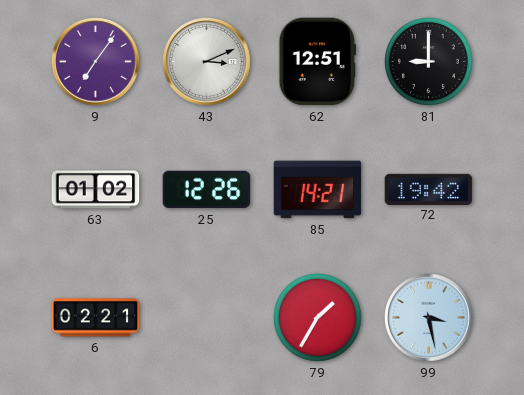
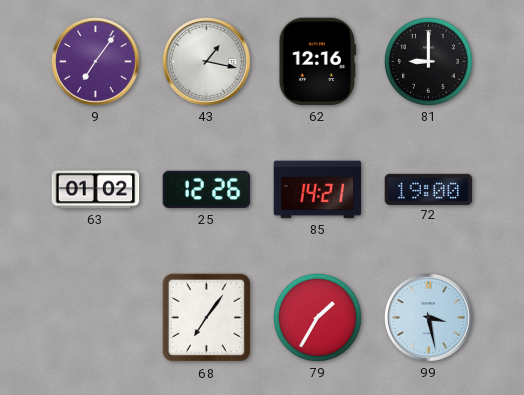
43: 3:11 -> 1:17
62: 12:51 -> 12:16
72: 19:42 -> 19:00
6: 02:21 -> none
68: none -> 7:06
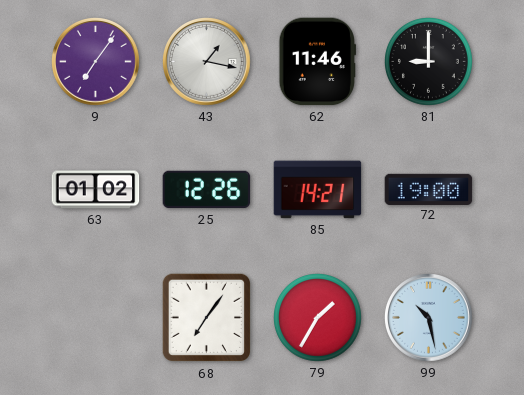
62: 12:16 -> 11:46
99: 3:28 -> 10:28
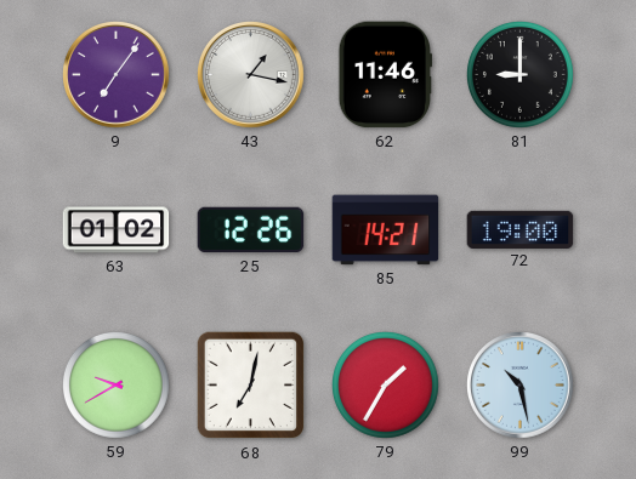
59: none -> 9:40
68: 7:06 -> 7:02
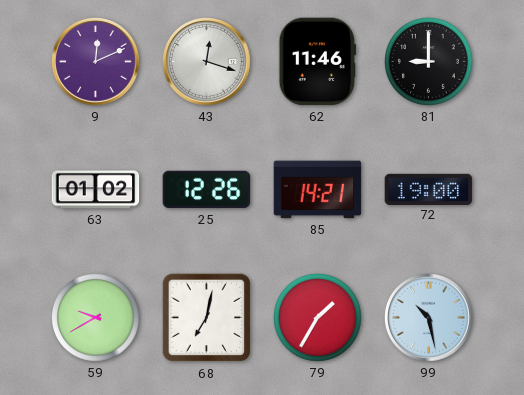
9: 7:06 -> 12:11
43: 1:17 -> 12:18
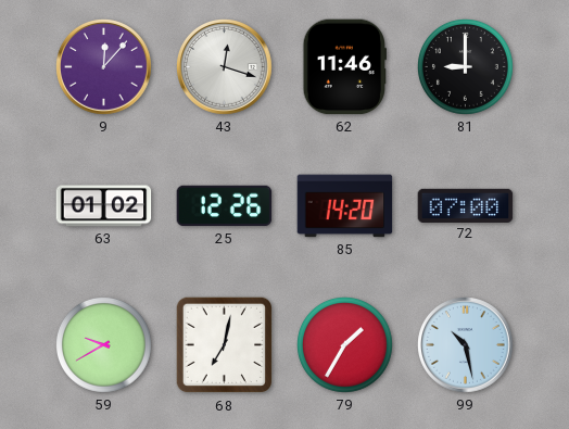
9: 12:11 -> 12:07
85: 14:21 -> 14:20
72: 19:00 -> 07:00
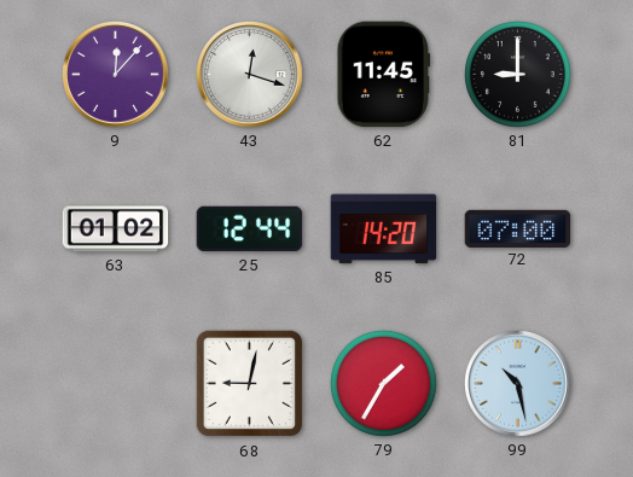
62: 11:46 -> 11:45
25: 12:26 -> 12:44
59: 9:40 -> none
68: 7:02 -> 9:02
